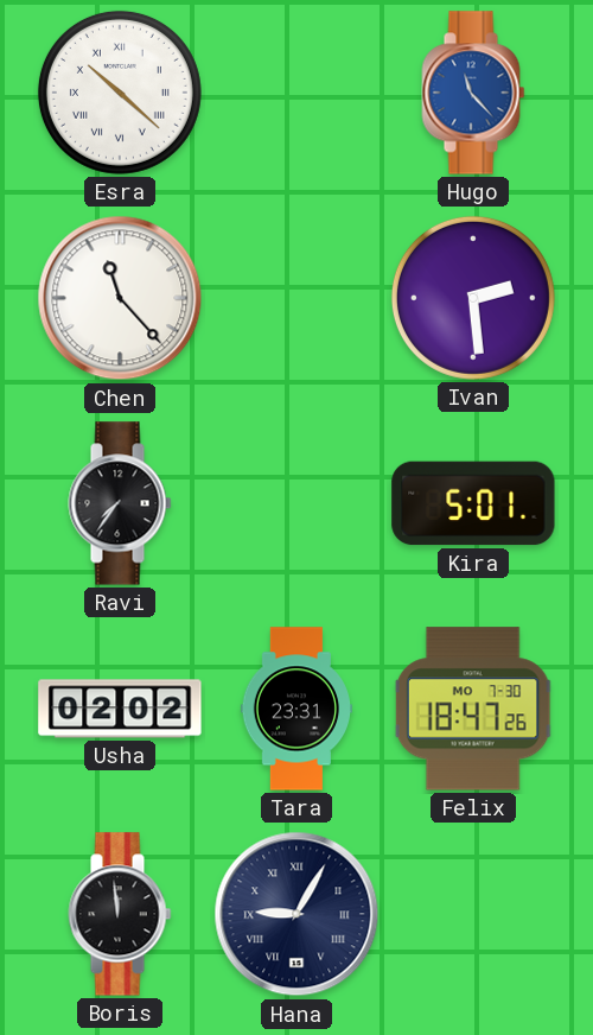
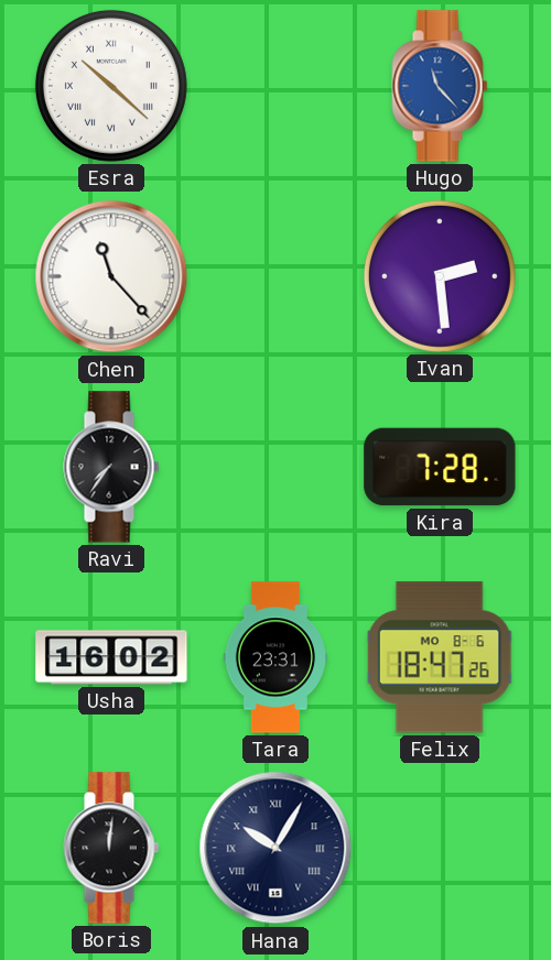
Kira: 5:01 -> 7:28
Usha: 02:02 -> 16:02
Felix date: MO 7-30 -> MO 8-6
Boris: 11:59 -> 12:01
Hana: 9:05 -> 10:05
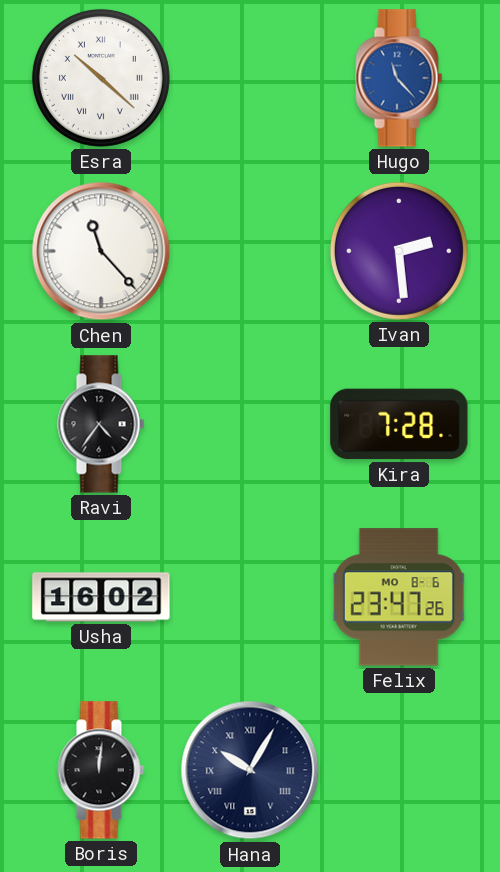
Ravi: 7:36 -> 4:36
Tara: 23:31 -> none
Felix: 18:47 -> 23:47
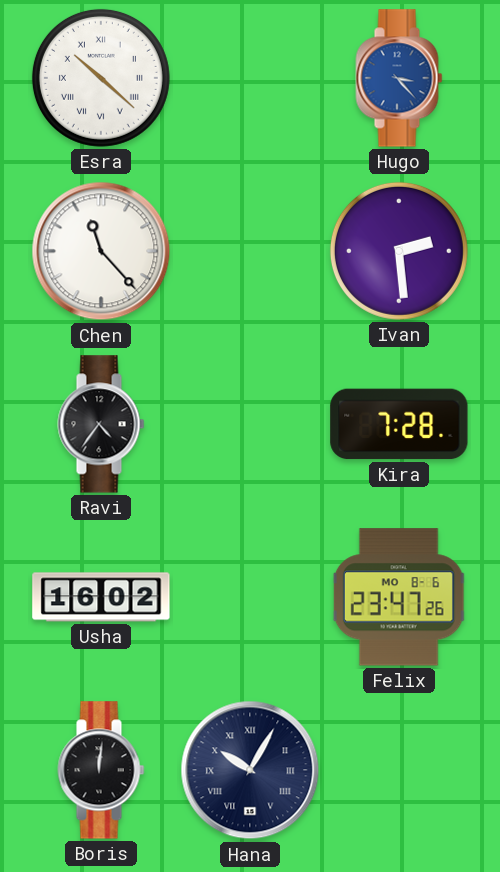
Hugo: 11:23 -> 3:23
